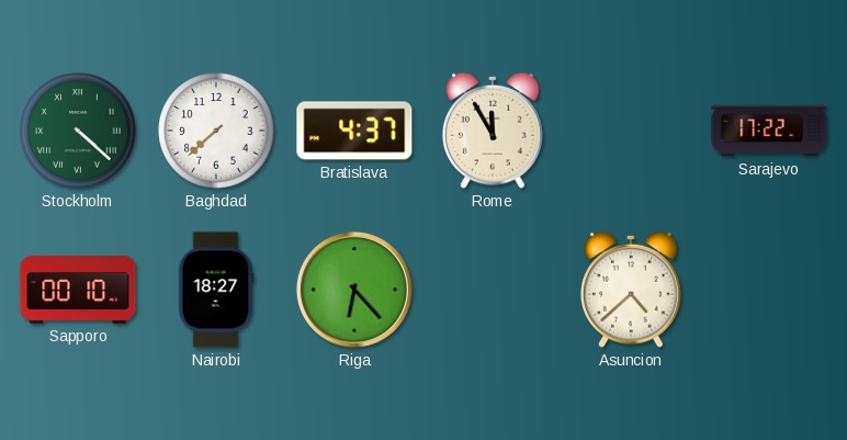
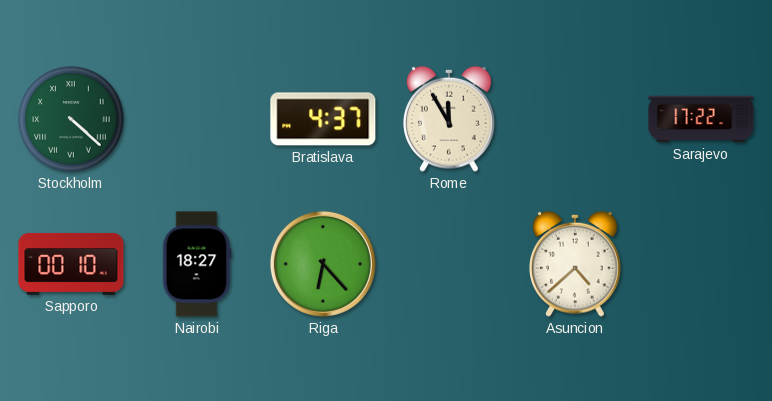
Baghdad: 7:38 -> none
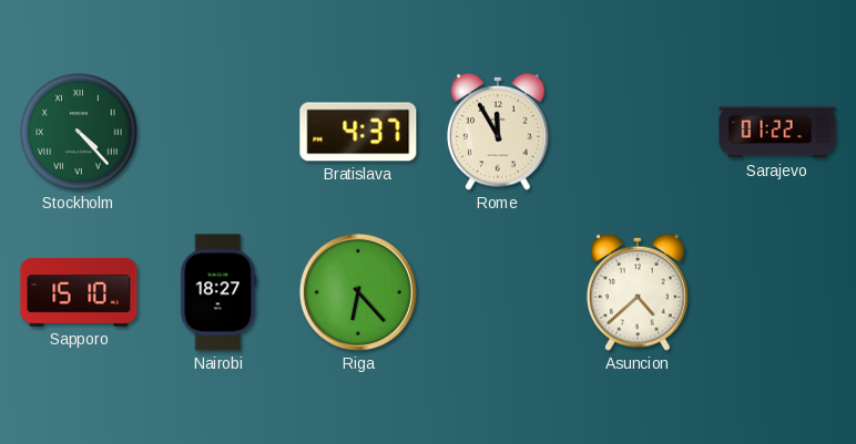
Stockholm: 4:22 -> 4:23
Sarajevo: 17:22 -> 01:22
Sapporo: 00:10 -> 15:10
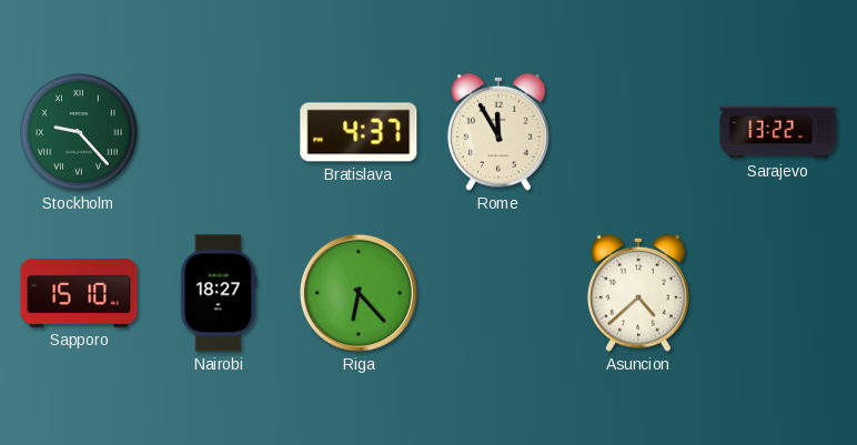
Stockholm: 4:23 -> 9:23
Sarajevo: 01:22 -> 13:22
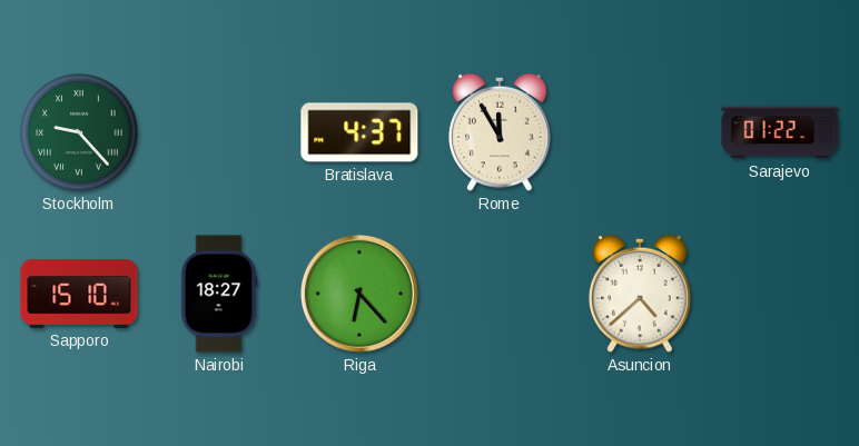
Sarajevo: 13:22 -> 01:22
